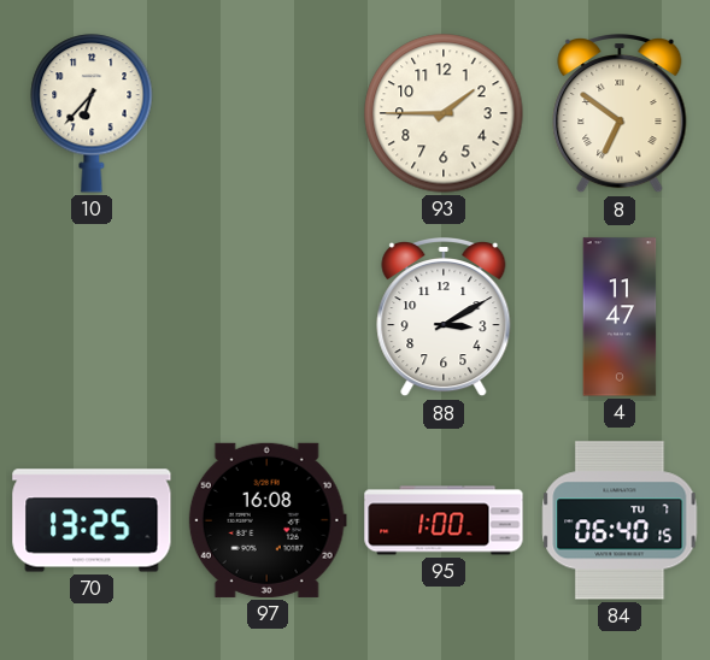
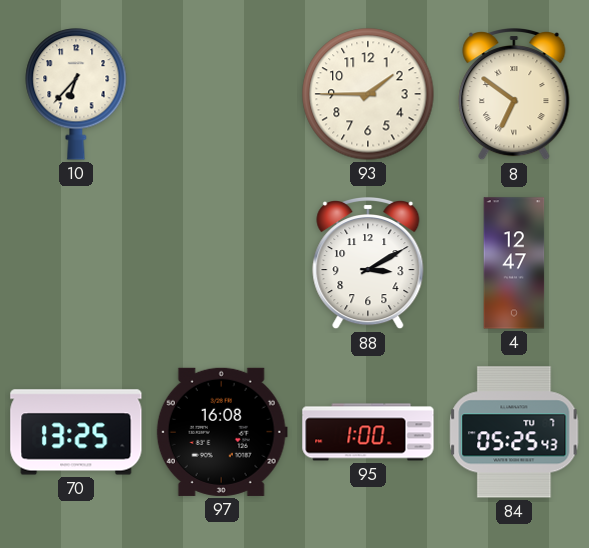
4: 11:47 -> 12:47
84: 06:40 -> 05:25
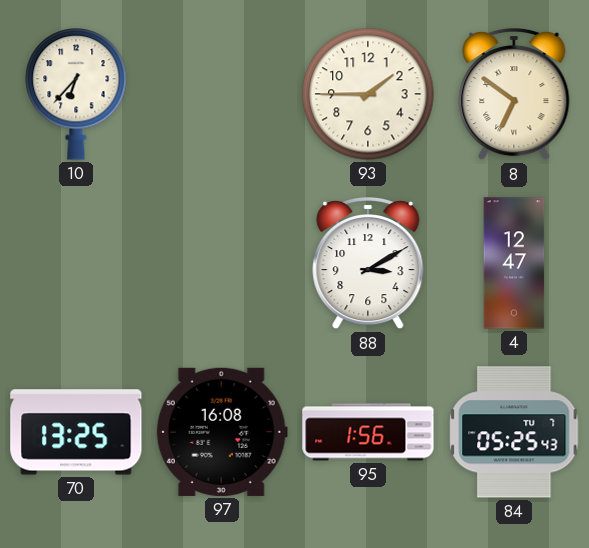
95: 1:00 -> 1:56
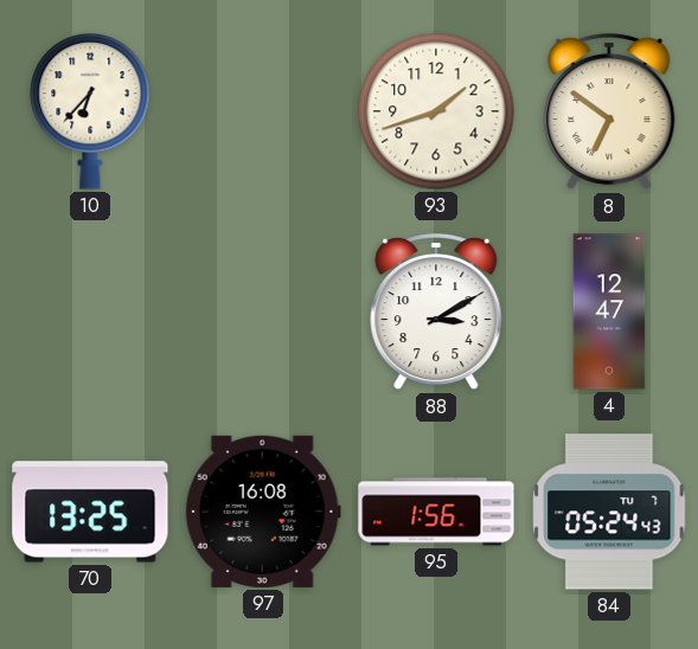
93: 1:45 -> 1:42
84: 05:25 -> 05:24
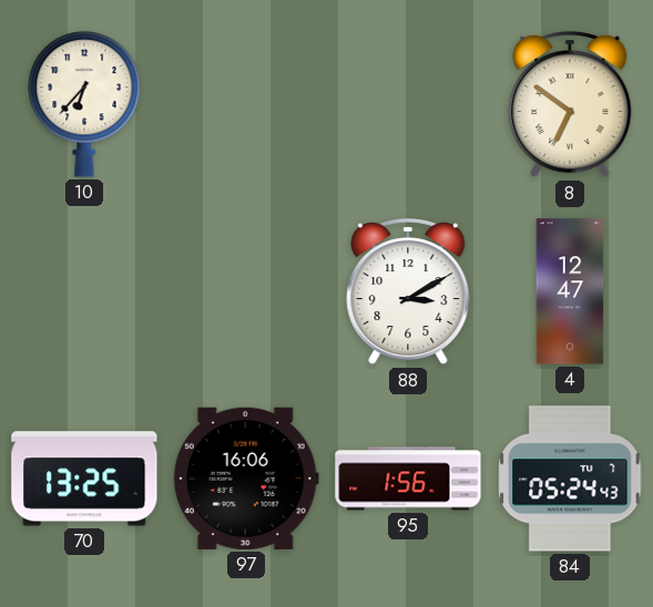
93: 1:42 -> none
97: 16:08 -> 16:06
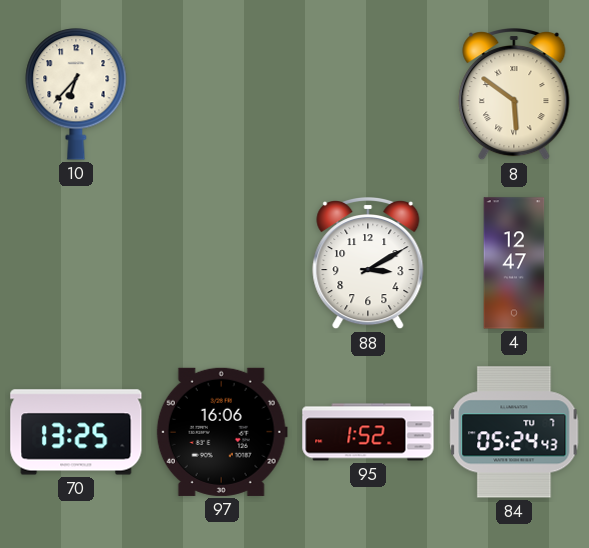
8: 6:51 -> 5:51
95: 1:56 -> 1:52
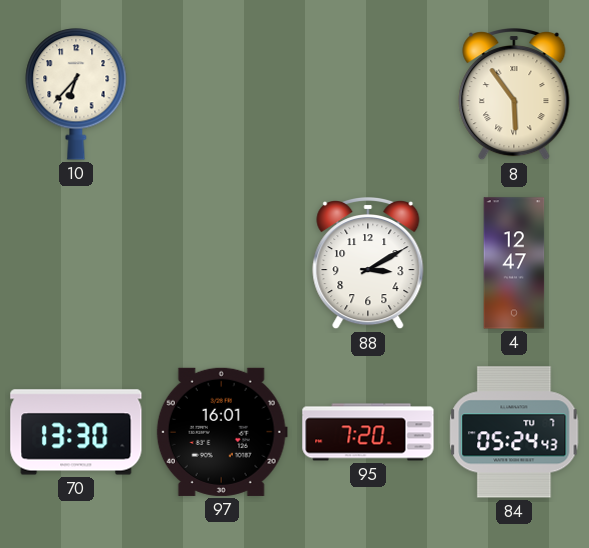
8: 5:51 -> 5:54
70: 13:25 -> 13:30
97: 16:06 -> 16:01
95: 1:52 -> 7:20
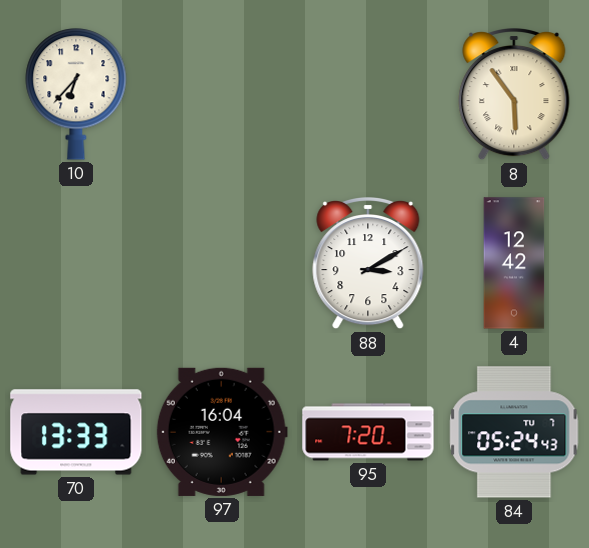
4: 12:47 -> 12:42
70: 13:30 -> 13:33
97: 16:01 -> 16:04
